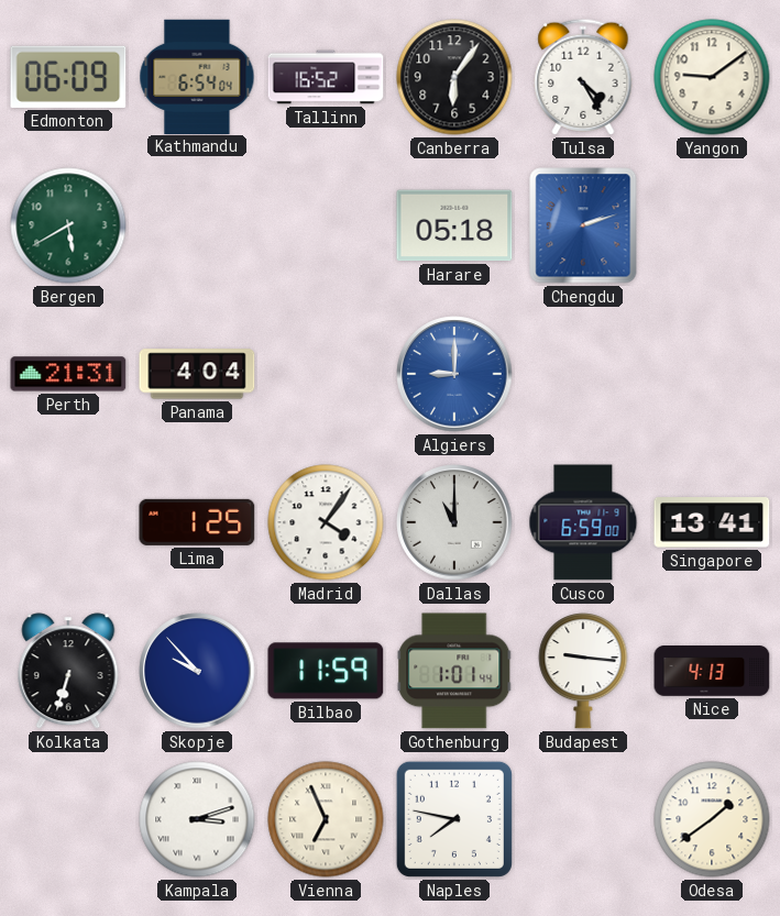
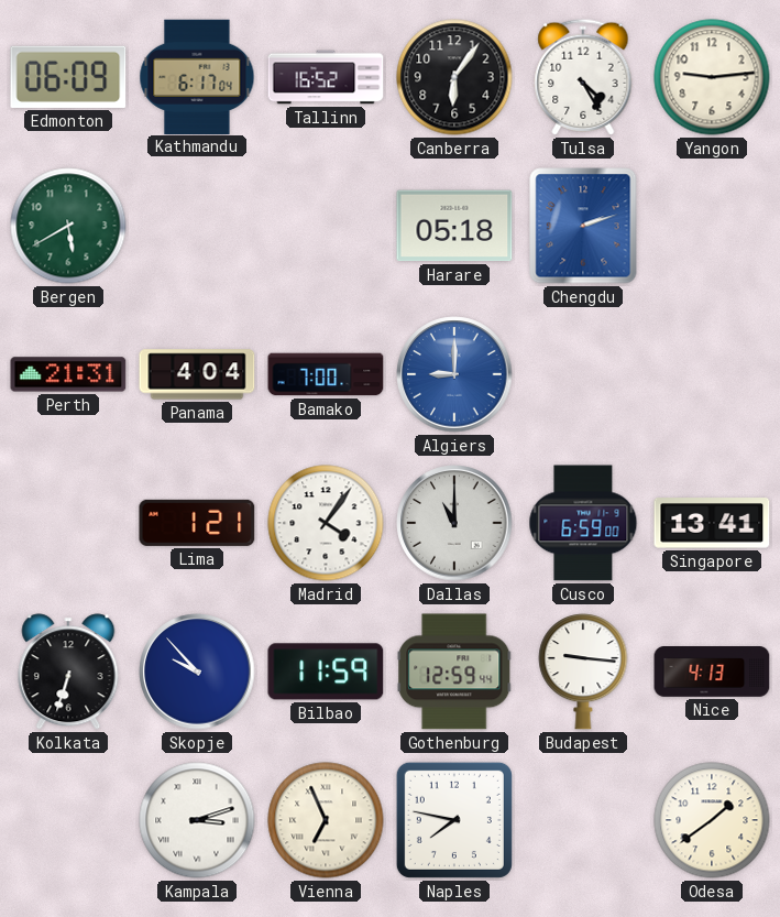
Kathmandu: 6:54 -> 6:17
Yangon: 9:09 -> 9:14
Bamako: none -> 7:00
Lima: 1:25 -> 1:21
Gothenburg: 1:01 -> 12:59
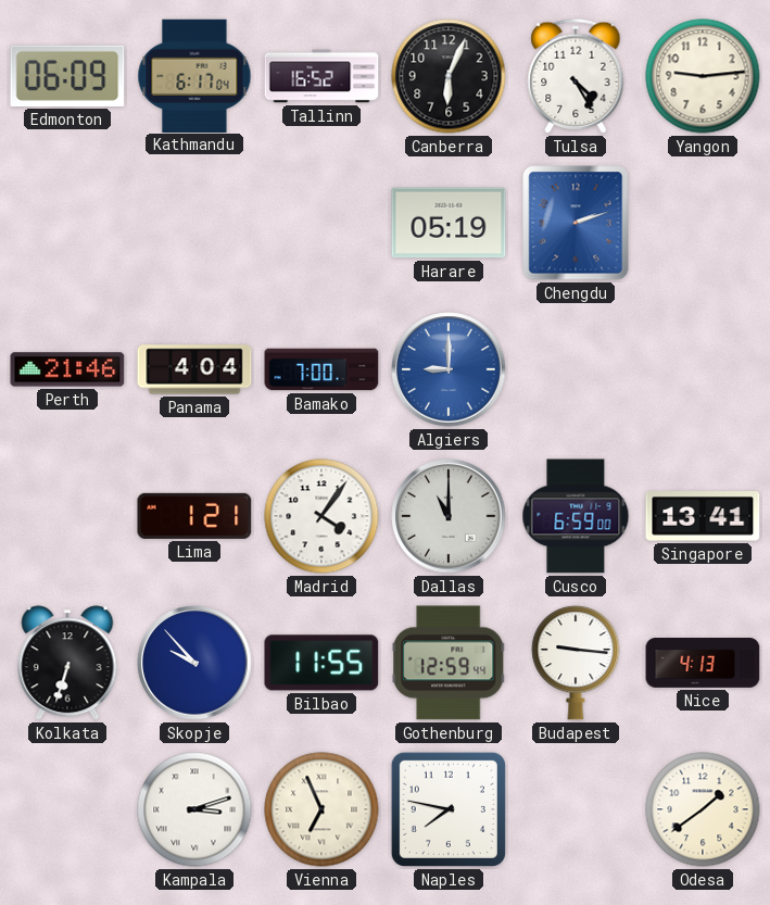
Canberra: 6:06 -> 6:04
Bergen: 5:40 -> none
Harare: 05:18 -> 05:19
Perth: 21:31 -> 21:46
Bilbao: 11:59 -> 11:55
